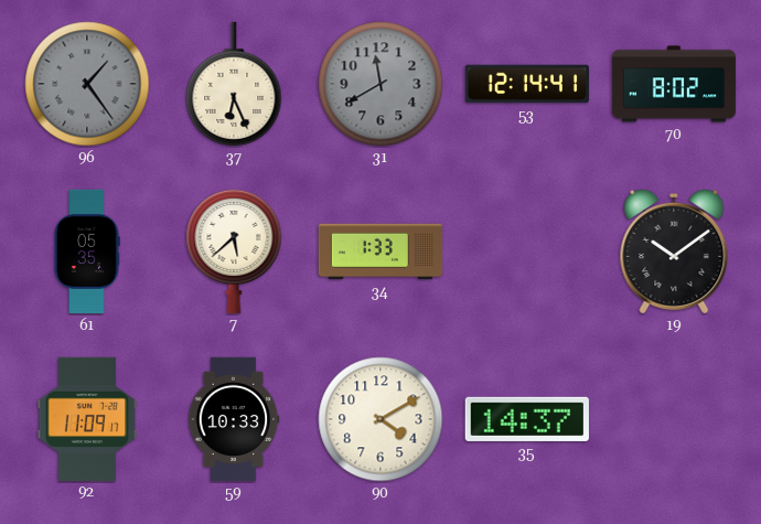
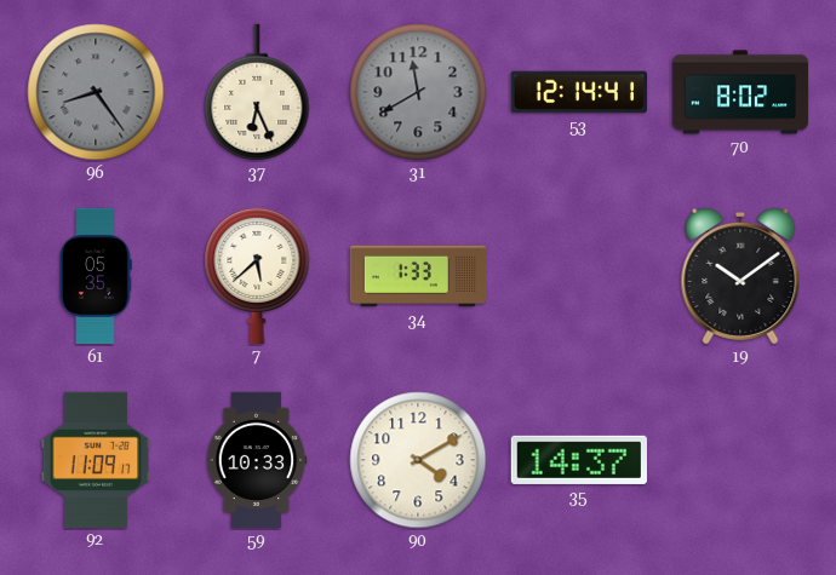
96: 1:24 -> 8:24
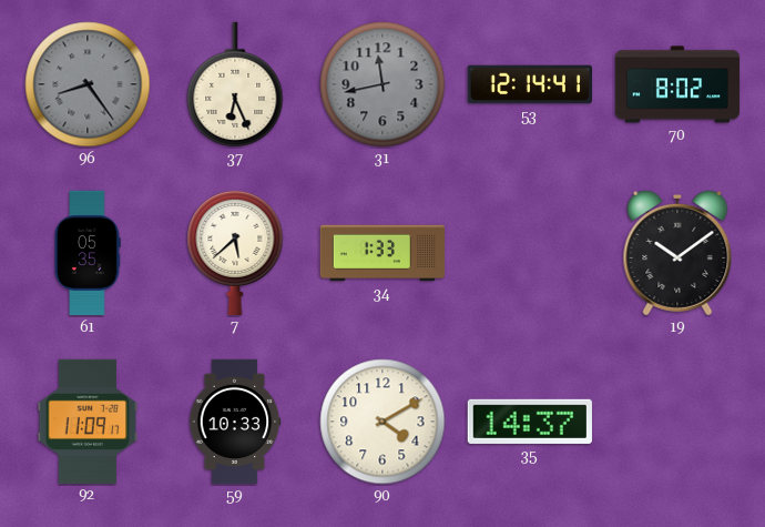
31: 11:40 -> 11:43
